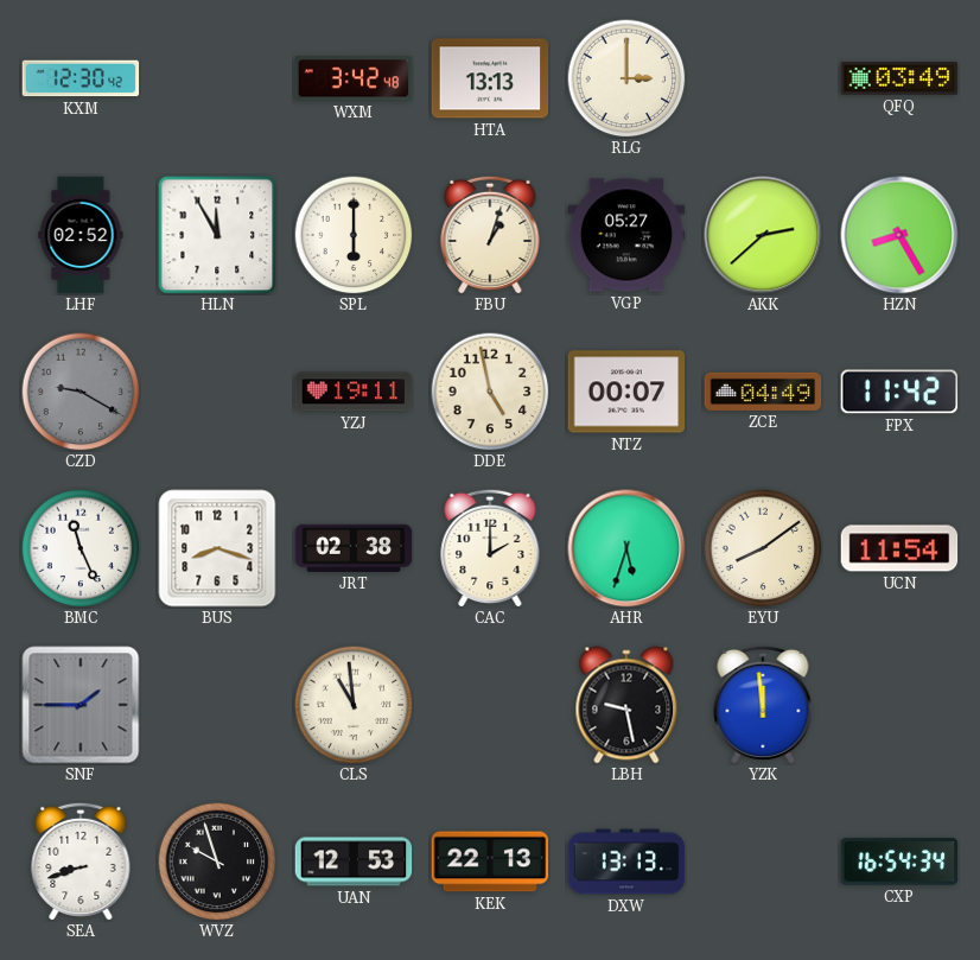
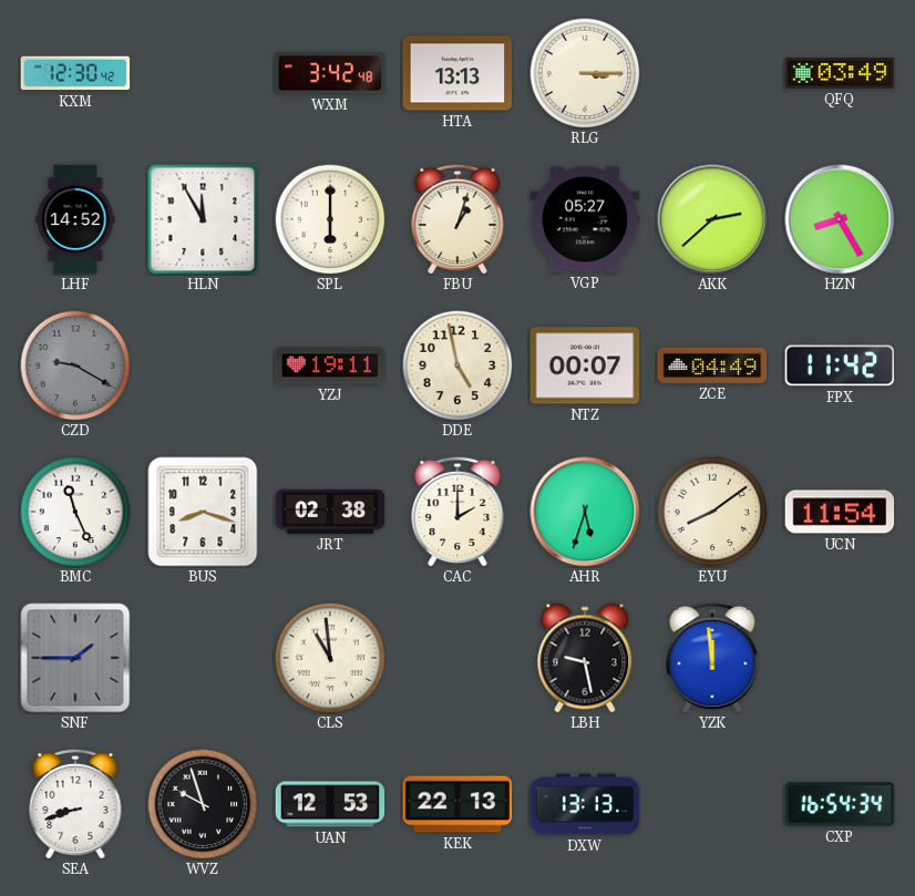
RLG: 3:00 -> 3:15
LHF: 02:52 -> 14:52
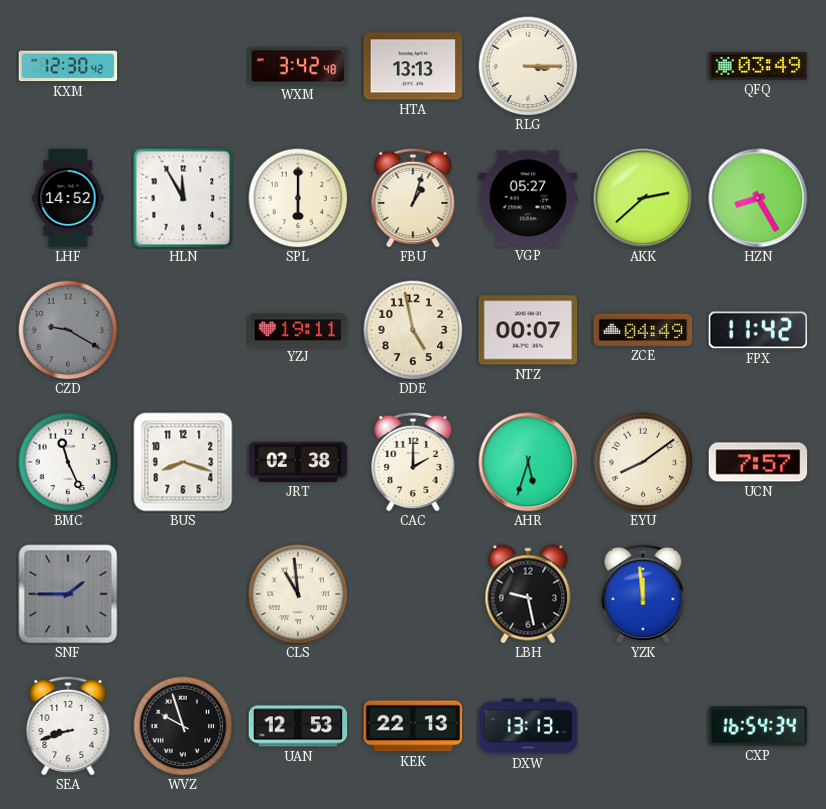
UCN: 11:54 -> 7:57
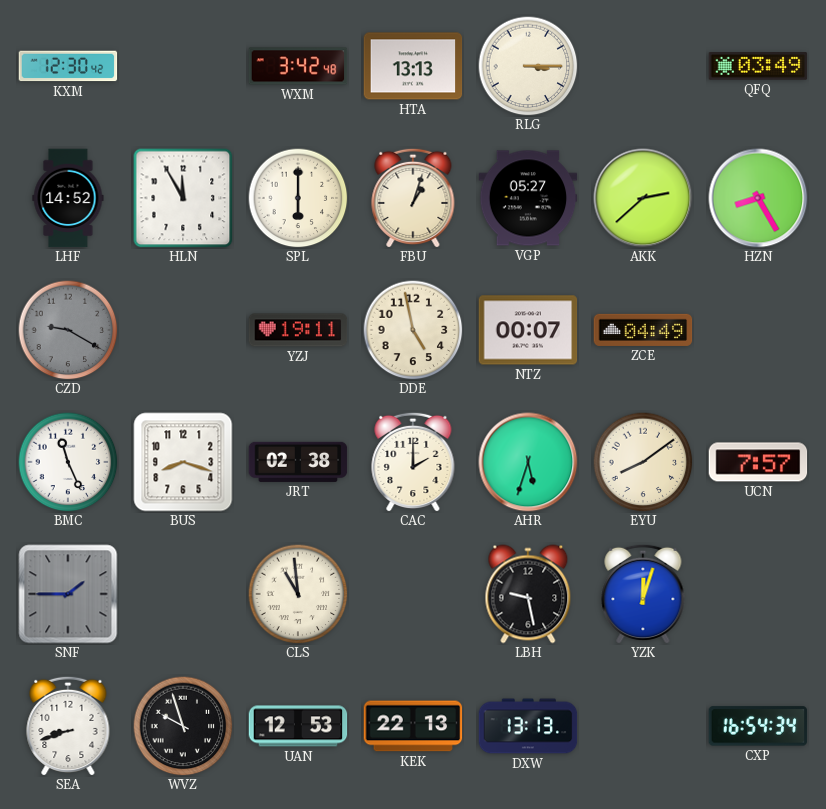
FPX: 11:42 -> none
YZK: 11:59 -> 12:03
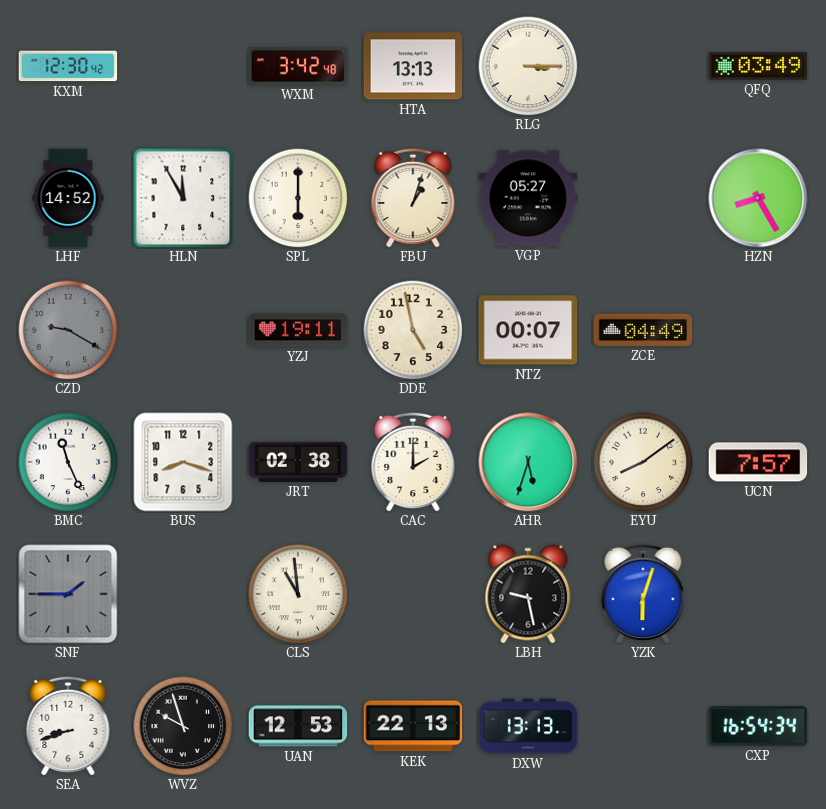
AKK: 2:38 -> none
YZK: 12:03 -> 6:03
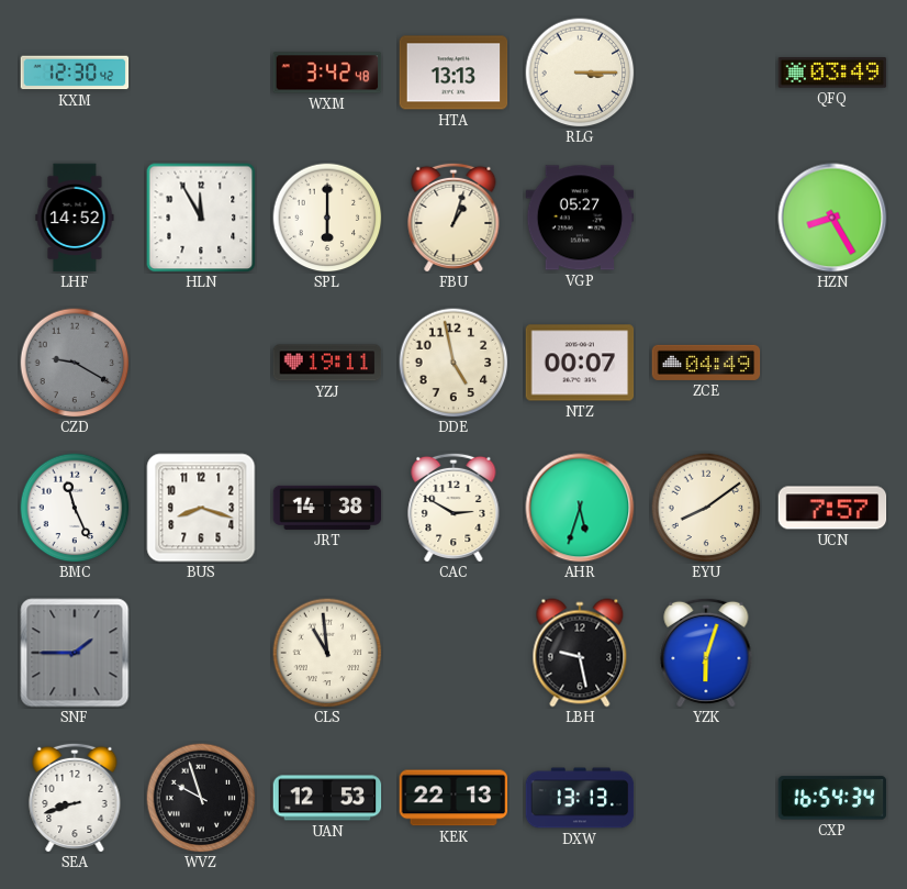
JRT: 02:38 -> 14:38
CAC: 2:00 -> 2:50
